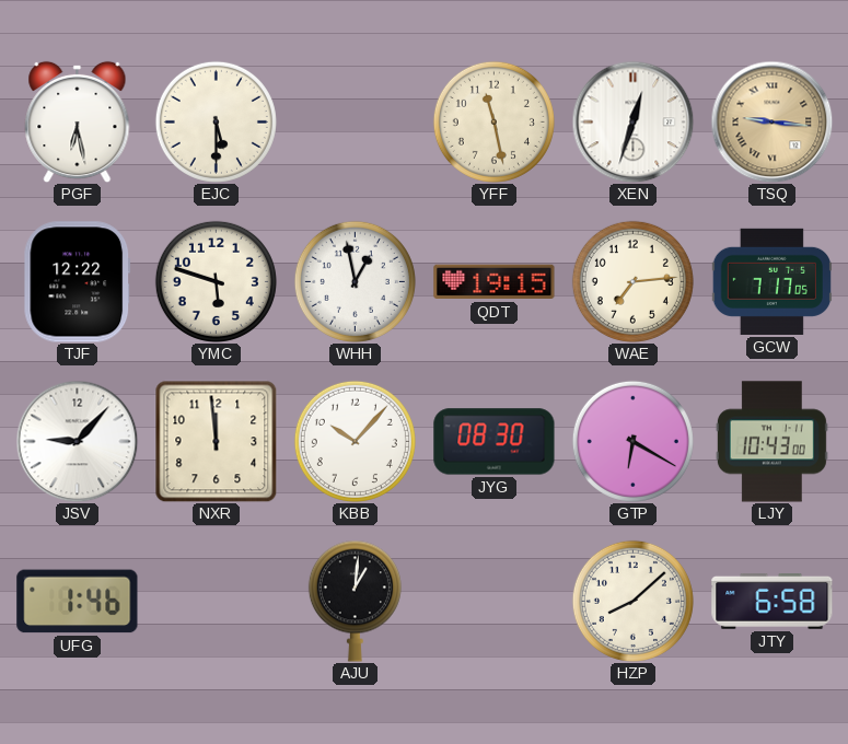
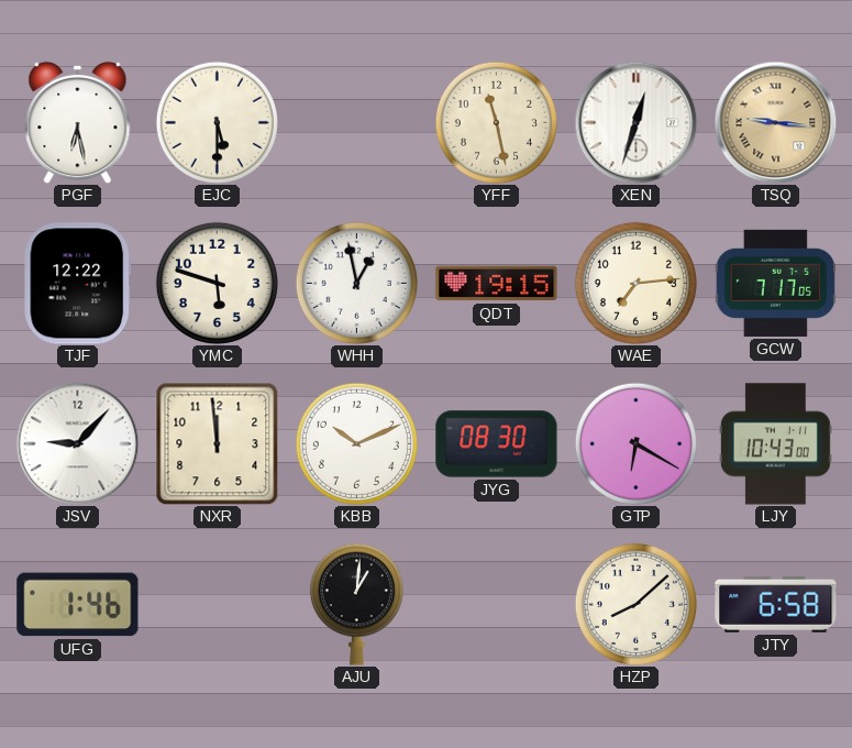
KBB: 10:07 -> 10:11
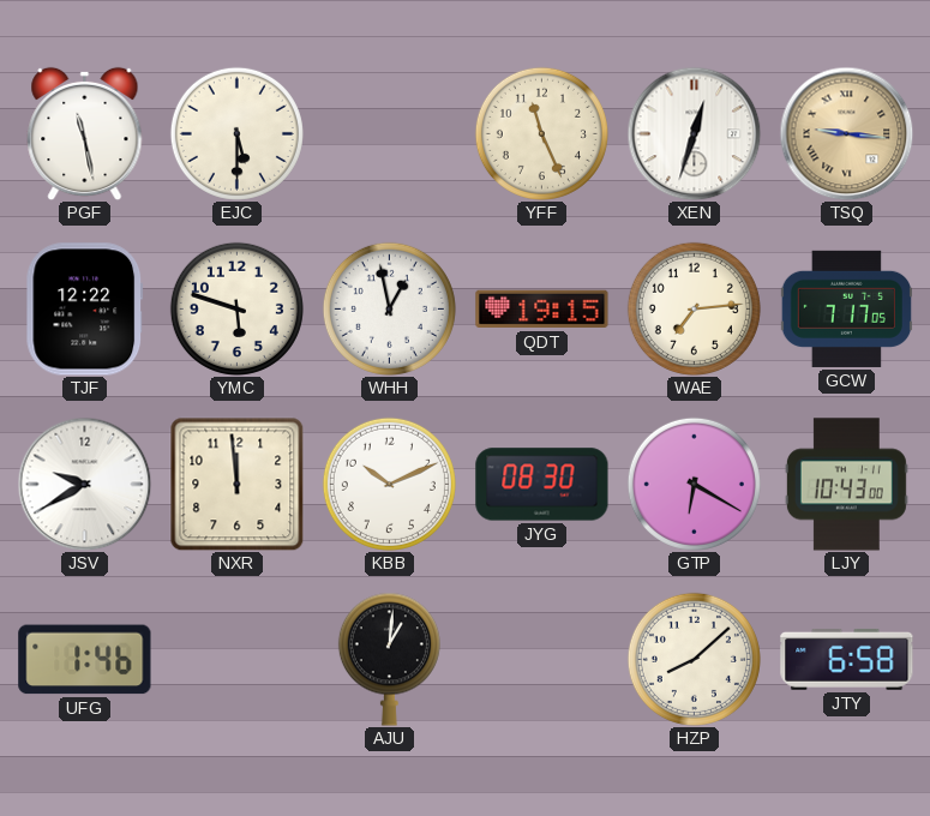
PGF: 6:28 -> 11:28
YFF: 11:28 -> 11:26
JSV: 9:07 -> 9:40
